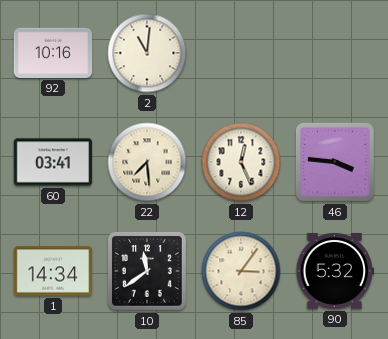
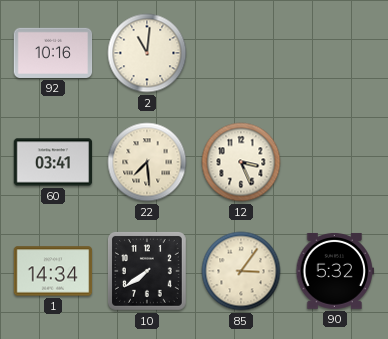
12: 12:26 -> 3:26
46: 3:46 -> none
10: 11:39 -> 7:39
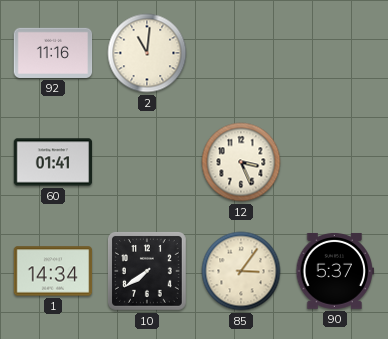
92: 10:16 -> 11:16
60: 03:41 -> 01:41
22: 7:29 -> none
90: 5:32 -> 5:37
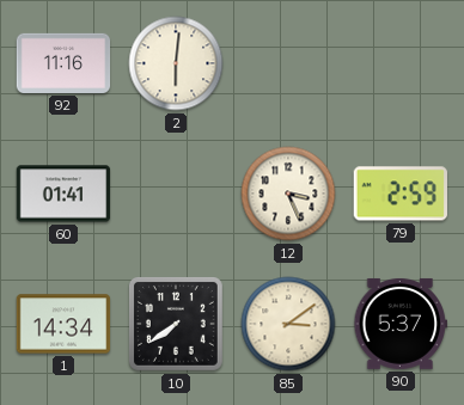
2: 11:01 -> 6:01
79: none -> 2:59
85: 3:06 -> 3:09
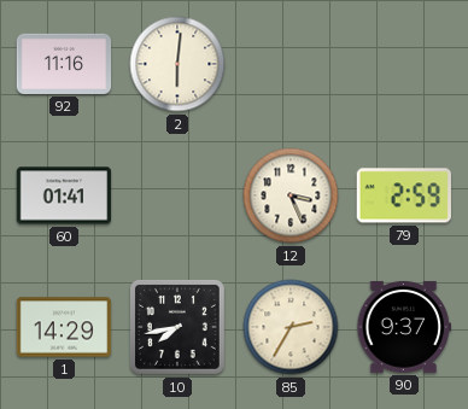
1: 14:34 -> 14:29
10: 7:39 -> 7:43
85: 3:09 -> 2:35
90: 5:37 -> 9:37
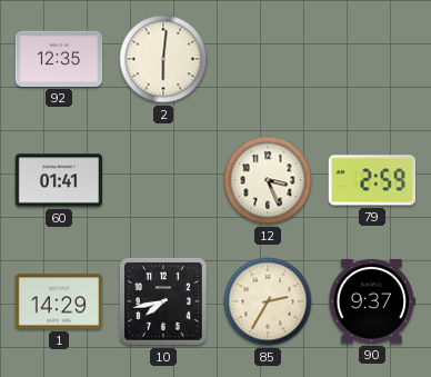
92: 11:16 -> 12:35
